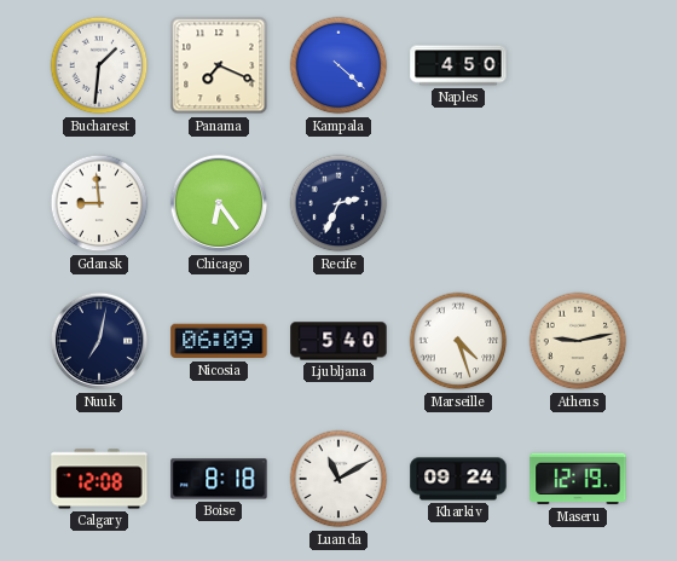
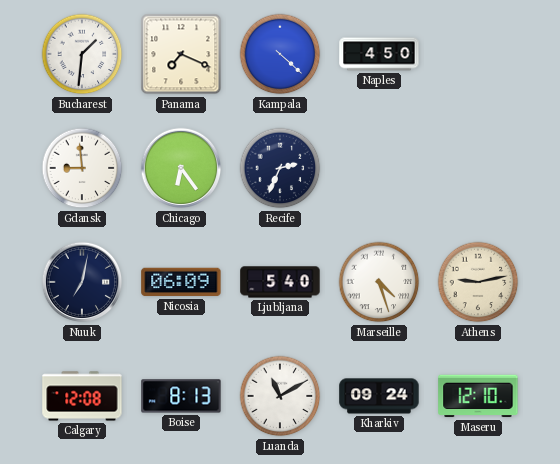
Boise: 8:18 -> 8:13
Maseru: 12:19 -> 12:10
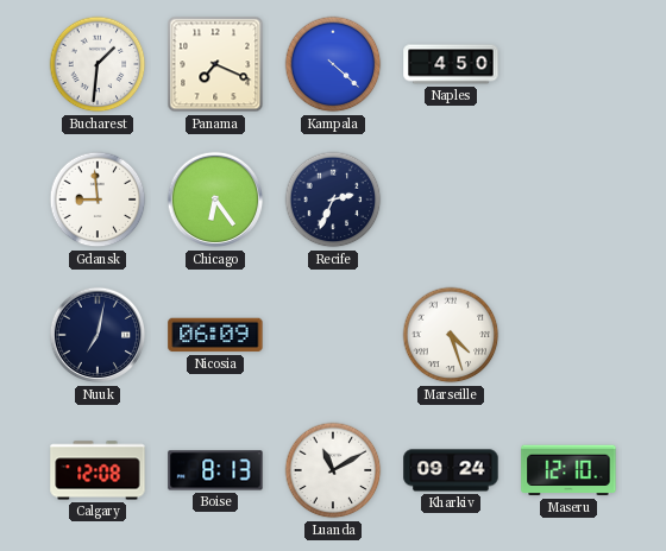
Ljubljana: 5:40 -> none
Athens: 9:13 -> none
